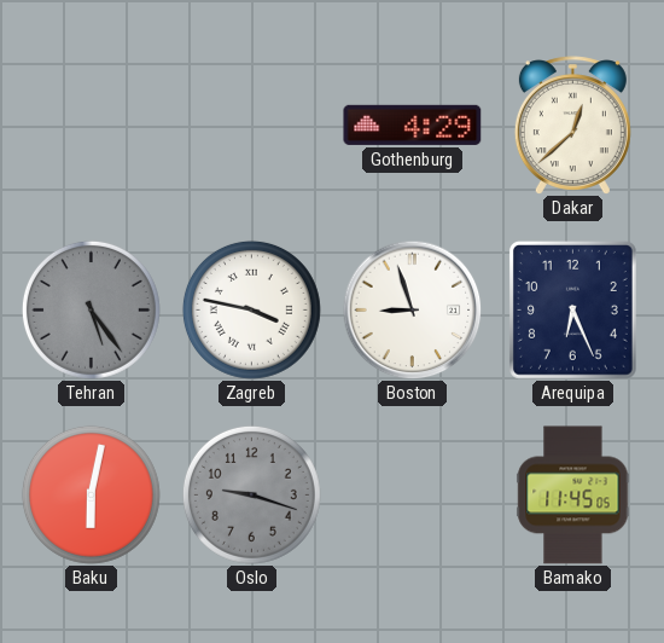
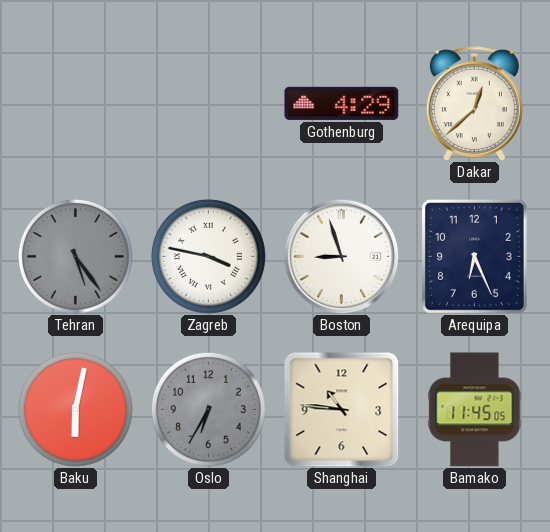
Oslo: 9:18 -> 6:35
Shanghai: none -> 10:46
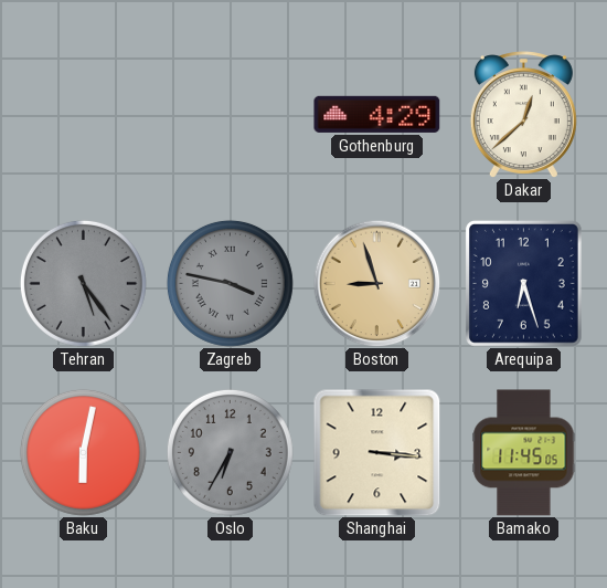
Zagreb dial: white -> grey
Boston dial: white -> champagne
Arequipa: 6:26 -> 6:27
Shanghai: 10:46 -> 3:16
